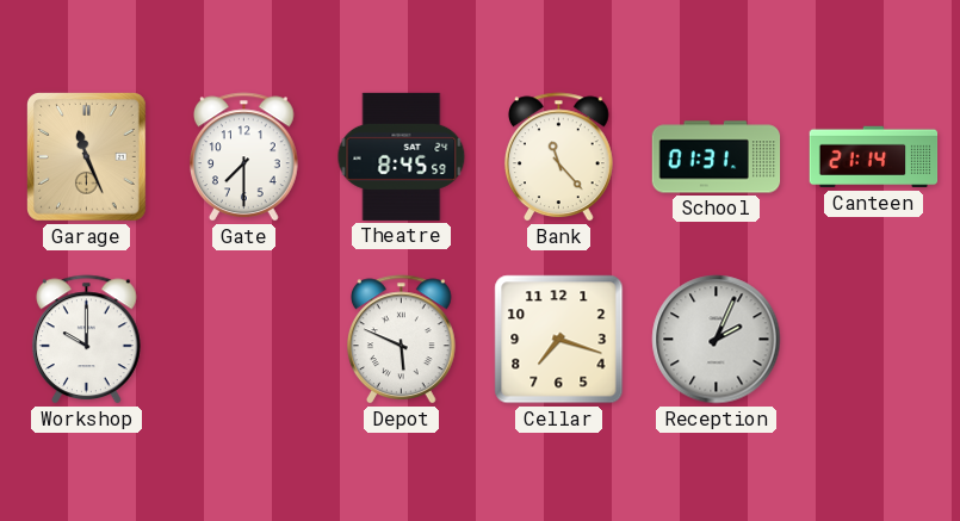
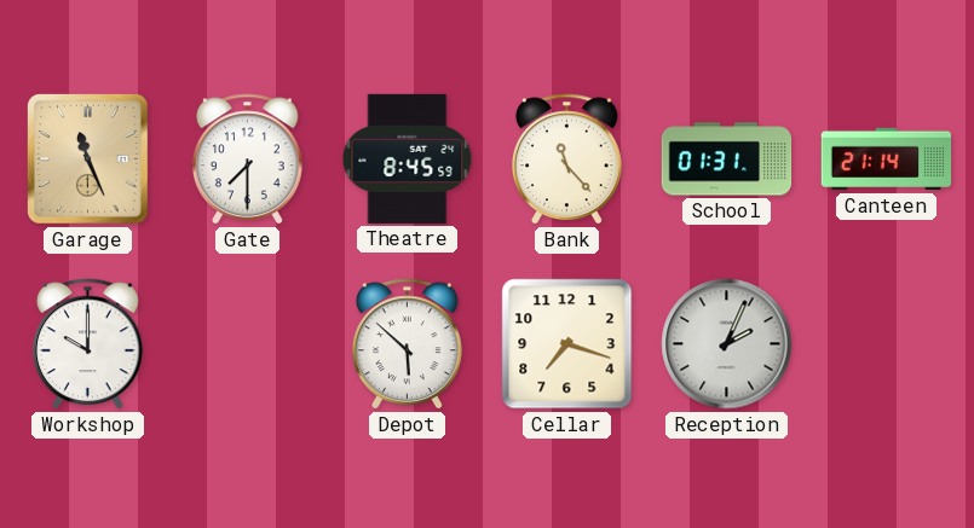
Depot: 5:49 -> 5:52
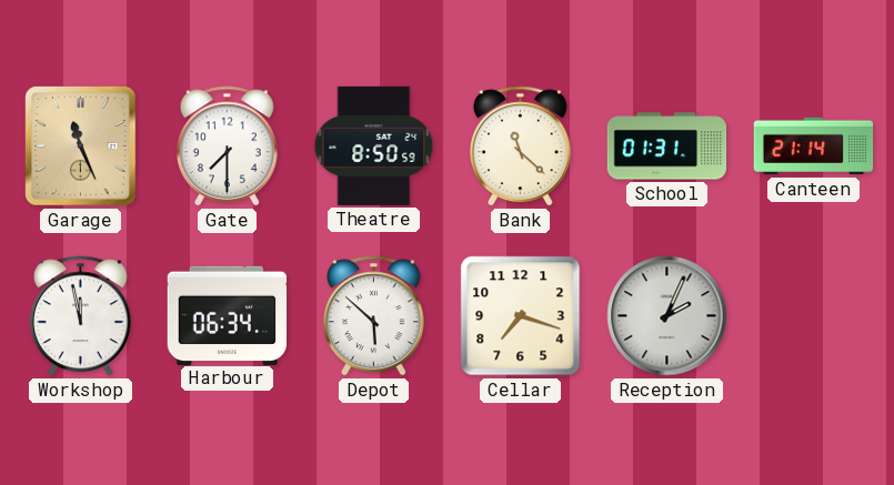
Theatre: 8:45 -> 8:50
Bank: 11:23 -> 11:22
Workshop: 10:00 -> 11:58
Harbour: none -> 06:34
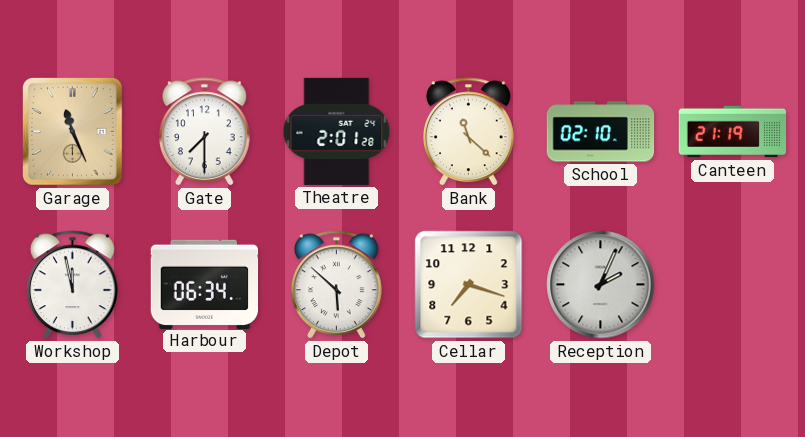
Theatre: 8:50 -> 2:01
School: 01:31 -> 02:10
Canteen: 21:14 -> 21:19
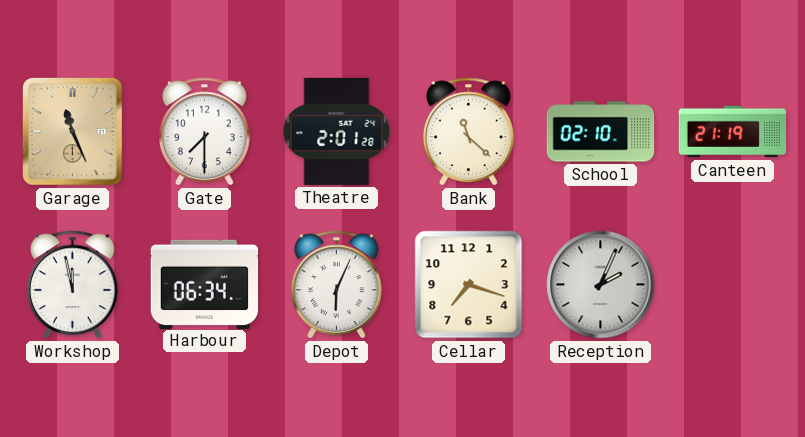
Depot: 5:52 -> 6:04
